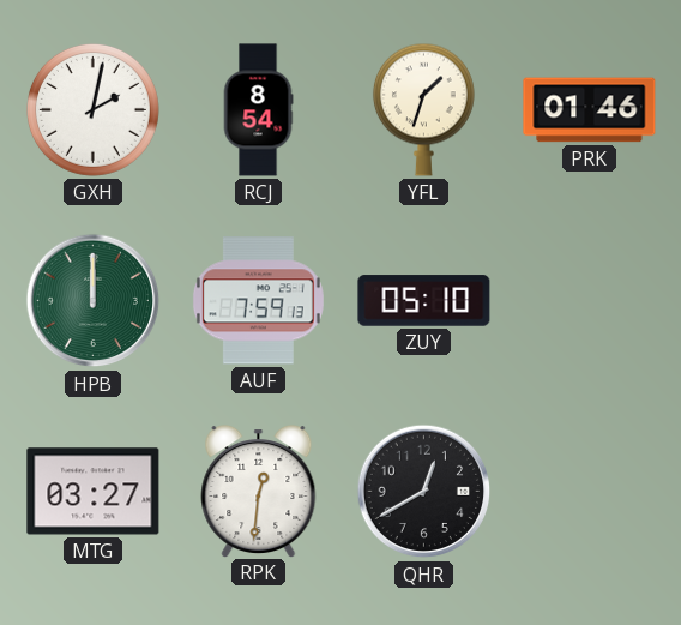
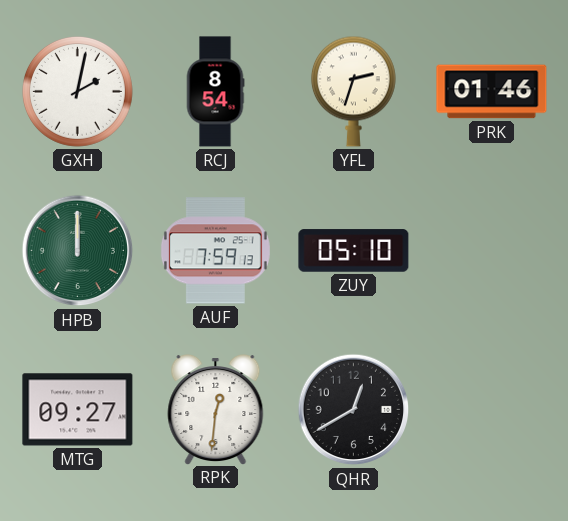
YFL: 1:33 -> 2:33
MTG: 03:27 -> 09:27
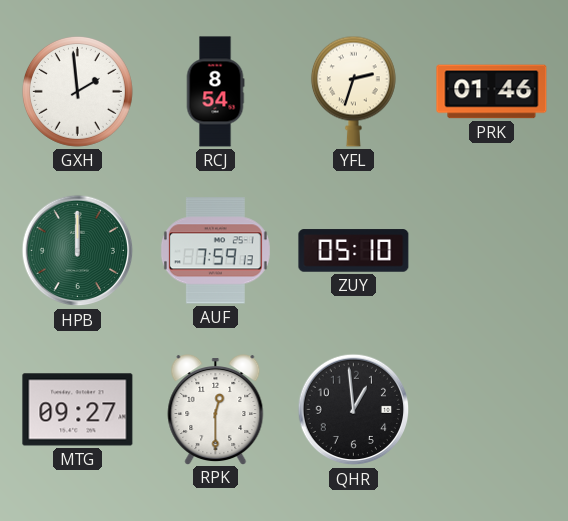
GXH: 2:02 -> 1:59
RPK: 12:31 -> 12:30
QHR: 12:40 -> 12:59
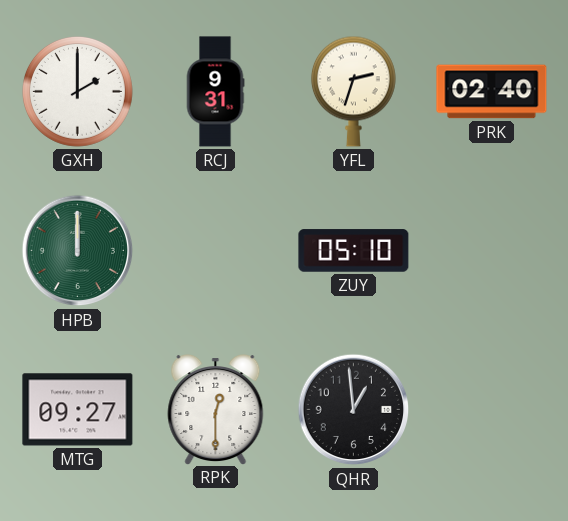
GXH: 1:59 -> 2:00
RCJ: 8:54 -> 9:31
PRK: 01:46 -> 02:40
AUF: 7:59 -> none
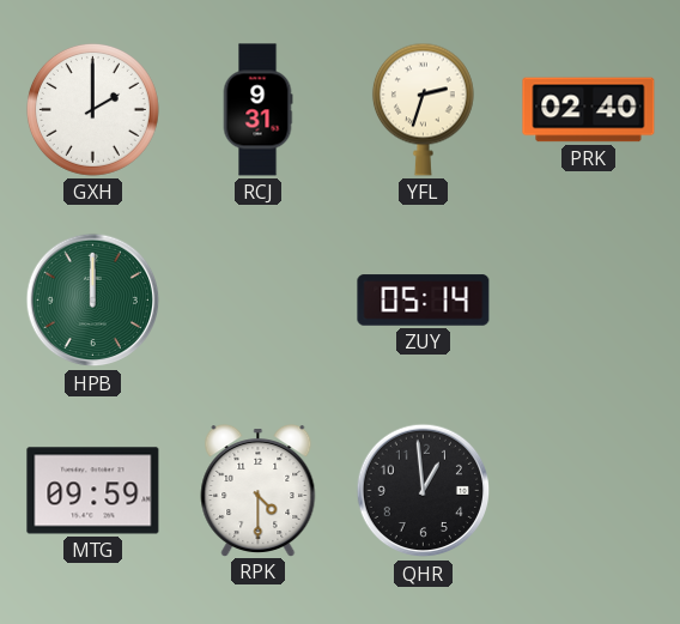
ZUY: 05:10 -> 05:14
MTG: 09:27 -> 09:59
RPK: 12:30 -> 4:30
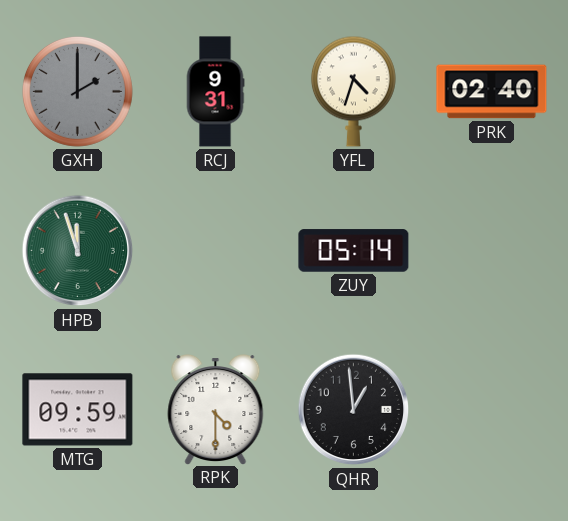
GXH dial: white -> grey
YFL: 2:33 -> 4:33
HPB: 12:00 -> 11:57
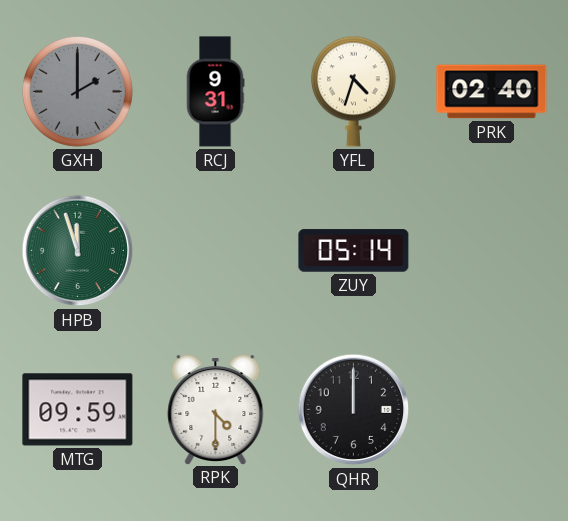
QHR: 12:59 -> 12:00
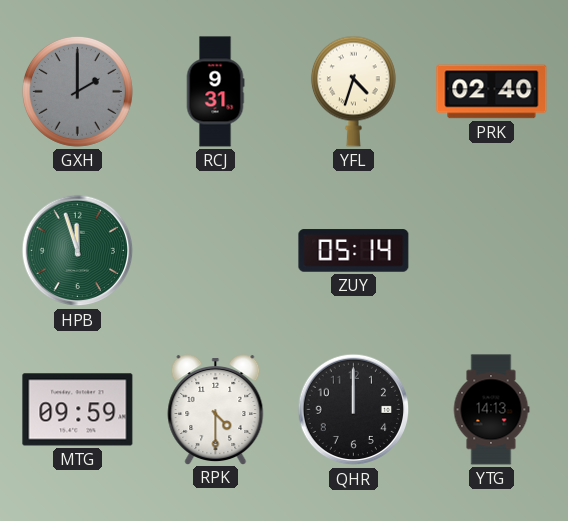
YTG: none -> 14:13
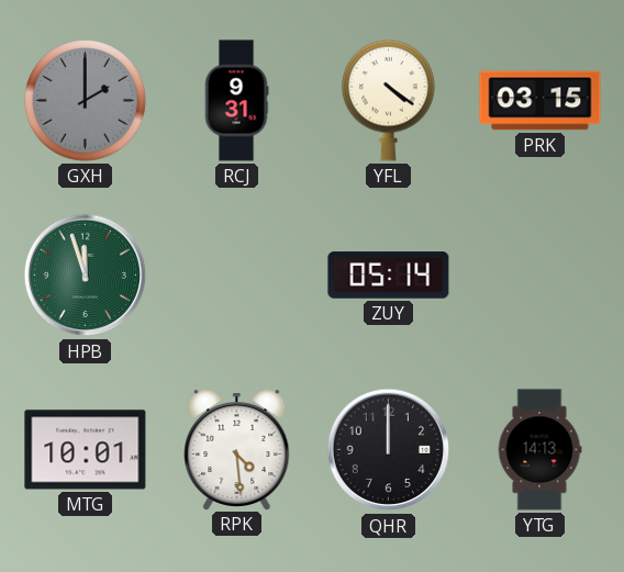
YFL: 4:33 -> 4:21
PRK: 02:40 -> 03:15
MTG: 09:59 -> 10:01
RPK: 4:30 -> 4:29
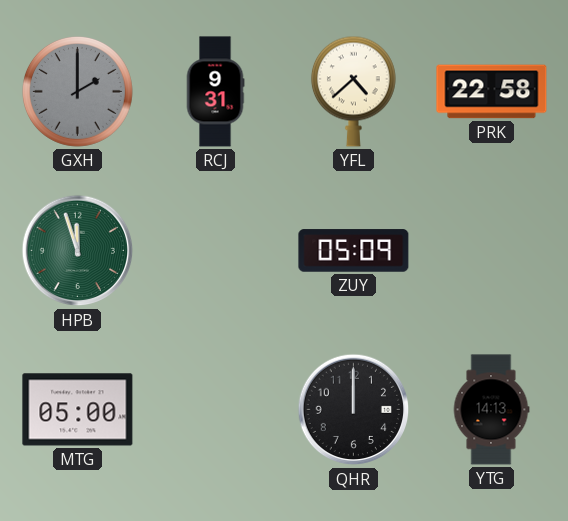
YFL: 4:21 -> 4:38
PRK: 03:15 -> 22:58
ZUY: 05:14 -> 05:09
MTG: 10:01 -> 05:00
RPK: 4:29 -> none
